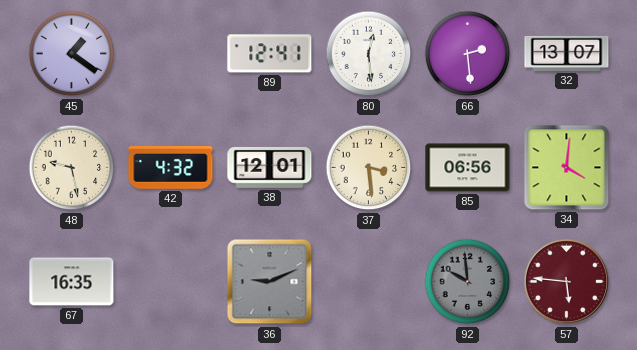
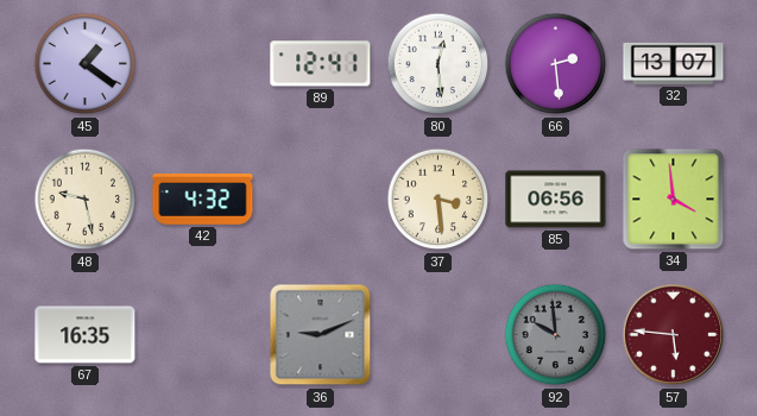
38: 12:01 -> none
34: 4:01 -> 3:59
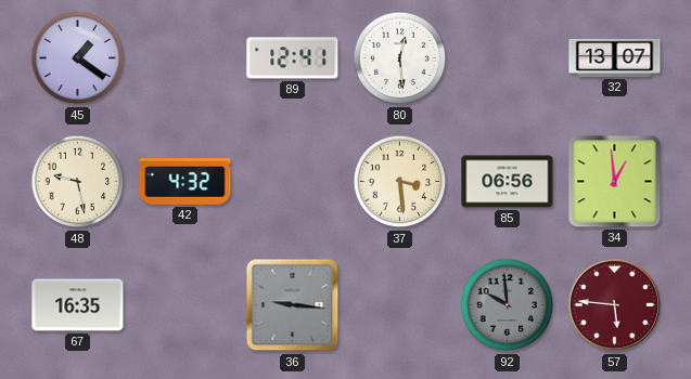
66: 2:29 -> none
34: 3:59 -> 12:59
36: 9:11 -> 9:16
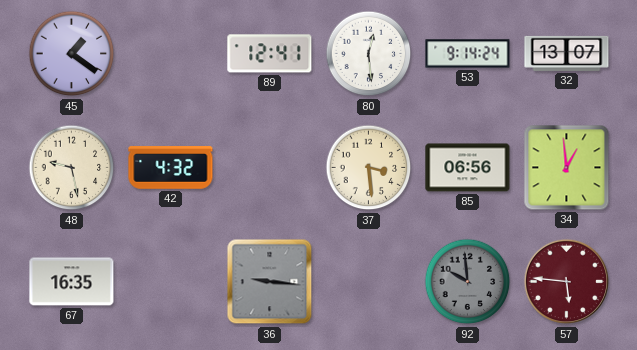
53: none -> 9:14
